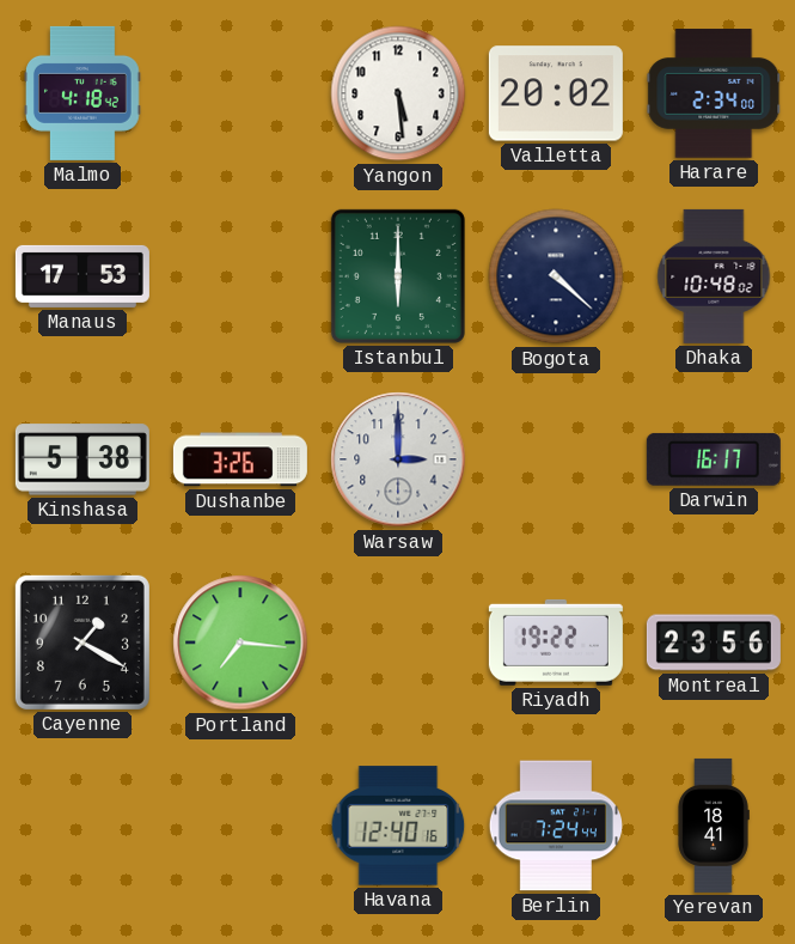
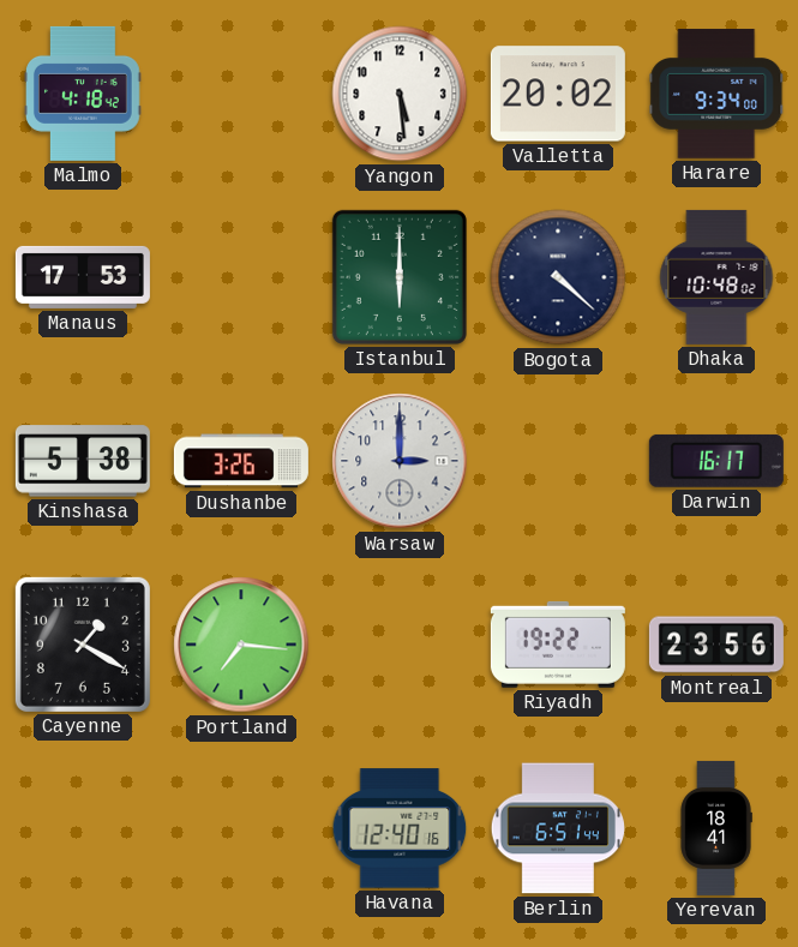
Harare: 2:34 -> 9:34
Berlin: 7:24 -> 6:51
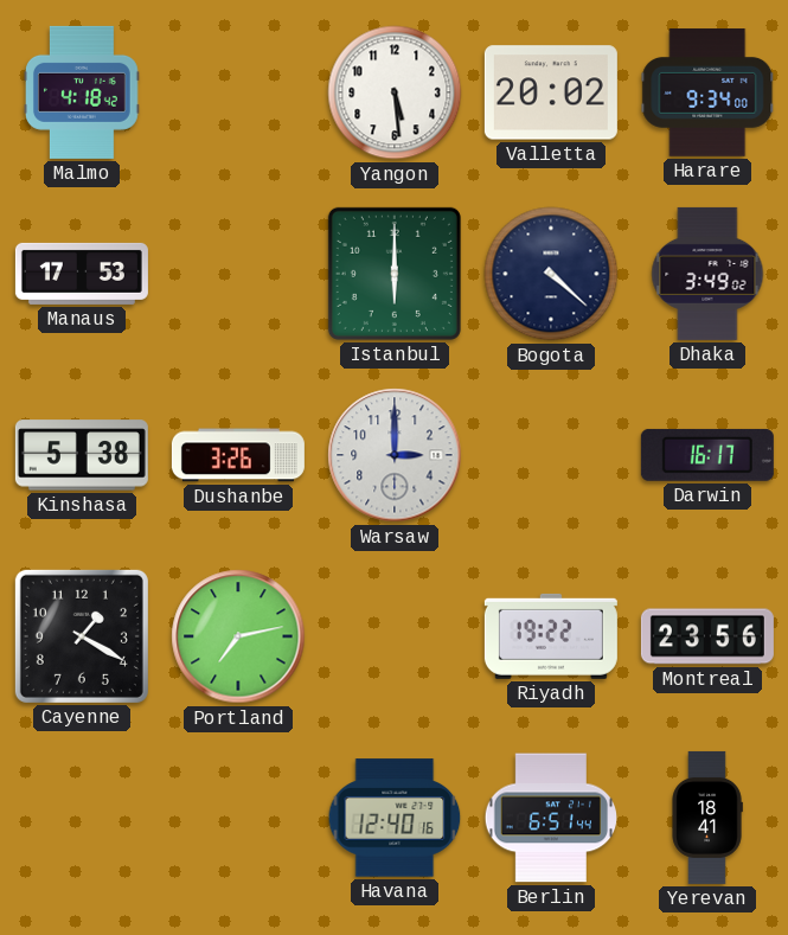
Dhaka: 10:48 -> 3:49
Portland: 7:16 -> 7:13
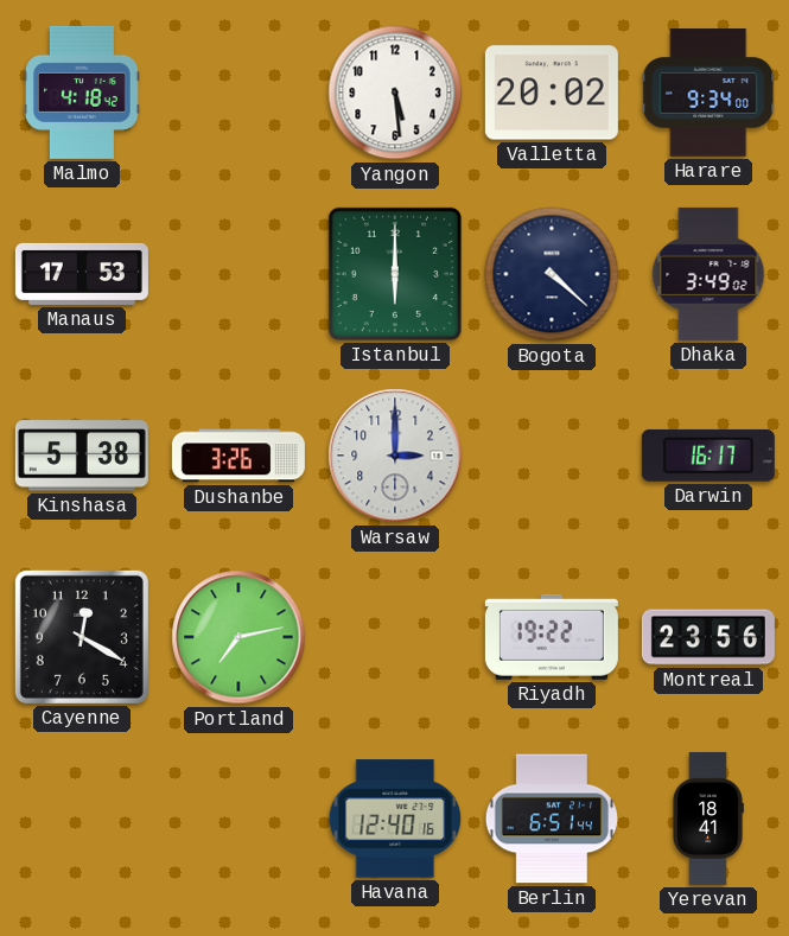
Cayenne: 1:20 -> 12:20
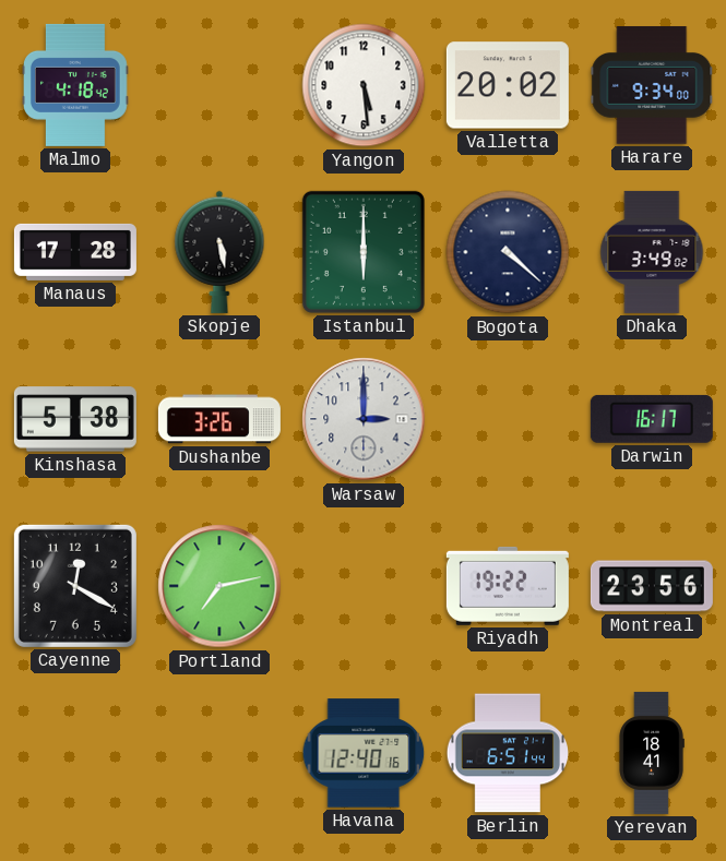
Manaus: 17:53 -> 17:28
Skopje: none -> 5:28
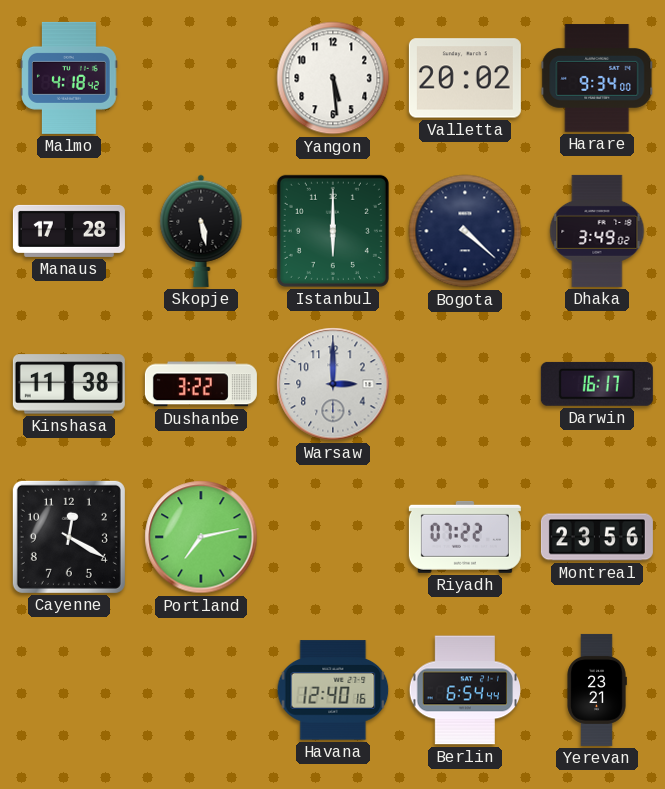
Kinshasa: 5:38 -> 11:38
Dushanbe: 3:26 -> 3:22
Riyadh: 19:22 -> 07:22
Berlin: 6:51 -> 6:54
Yerevan: 18:41 -> 23:21
